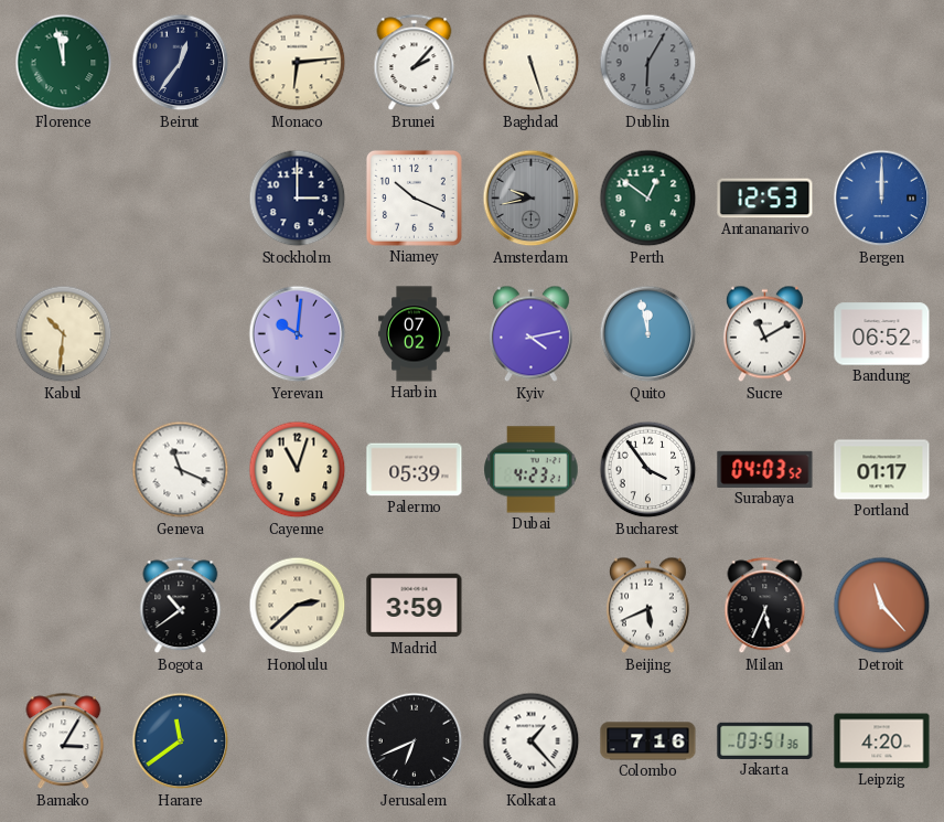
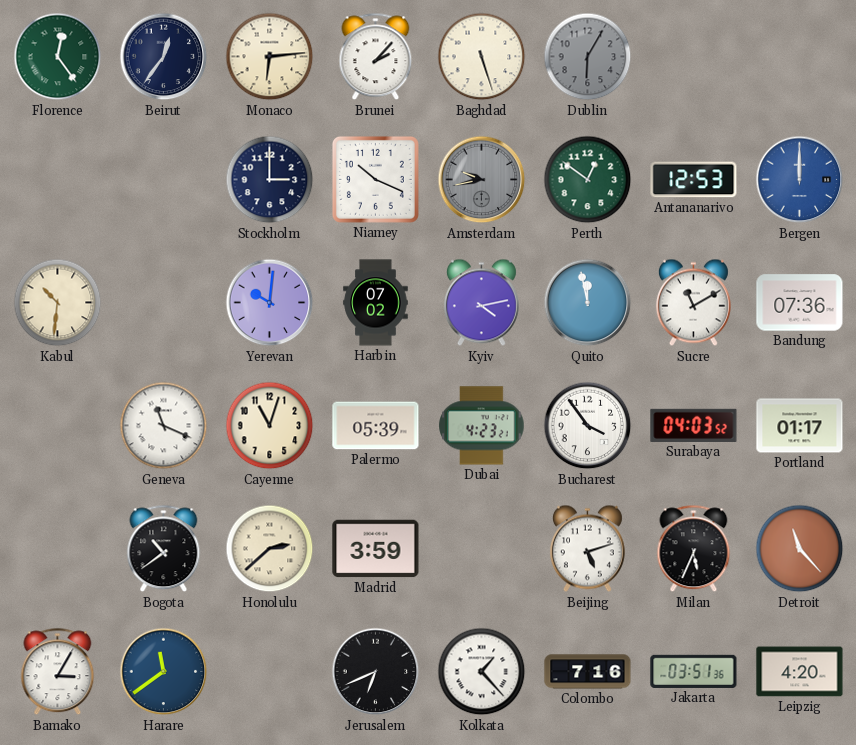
Florence: 11:58 -> 12:24
Bandung: 06:52 -> 07:36
Beijing: 5:41 -> 5:12
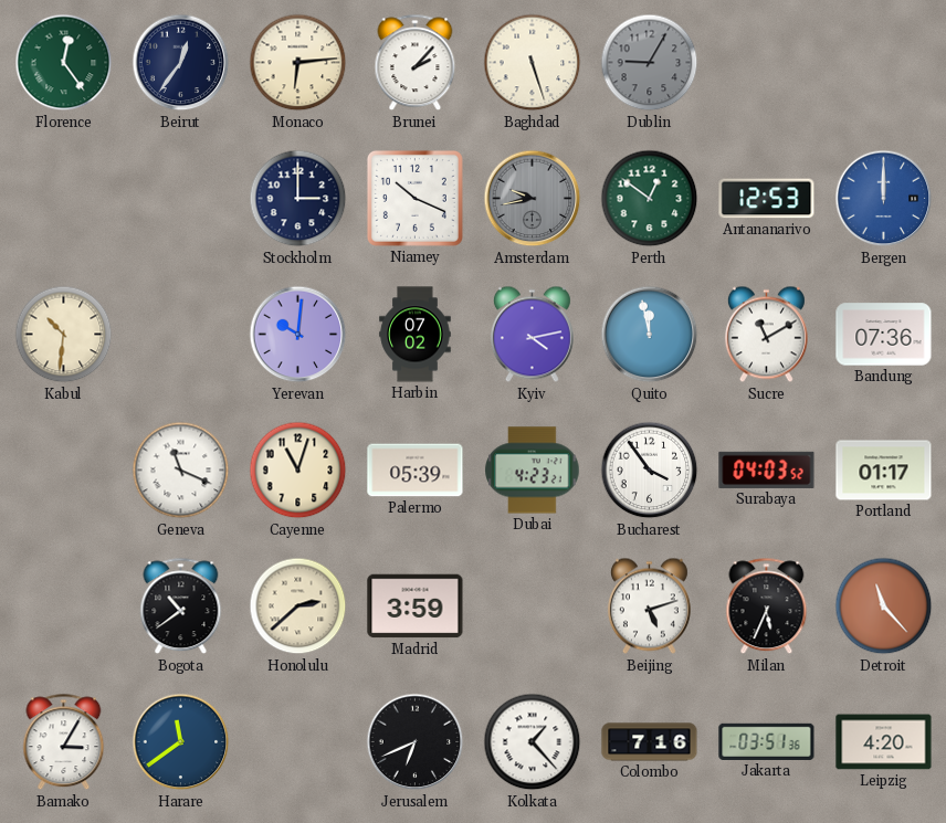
Dublin: 6:05 -> 9:05
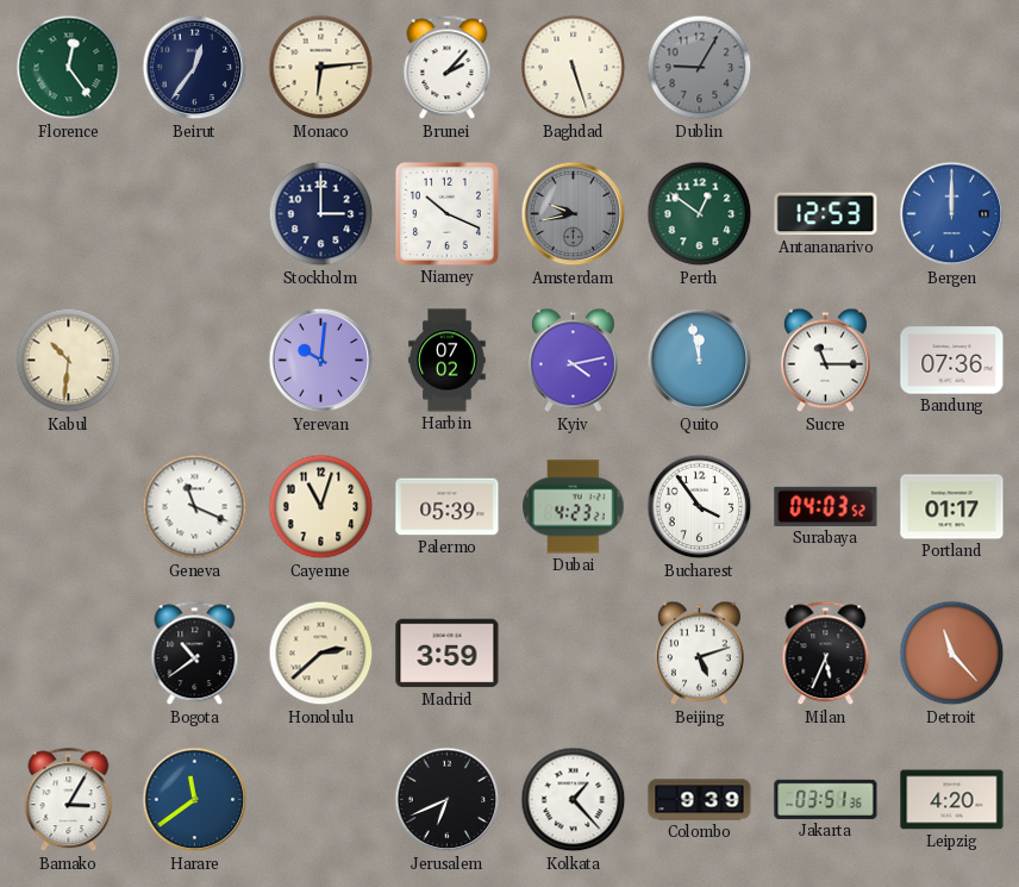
Sucre: 11:10 -> 11:15
Colombo: 7:16 -> 9:39
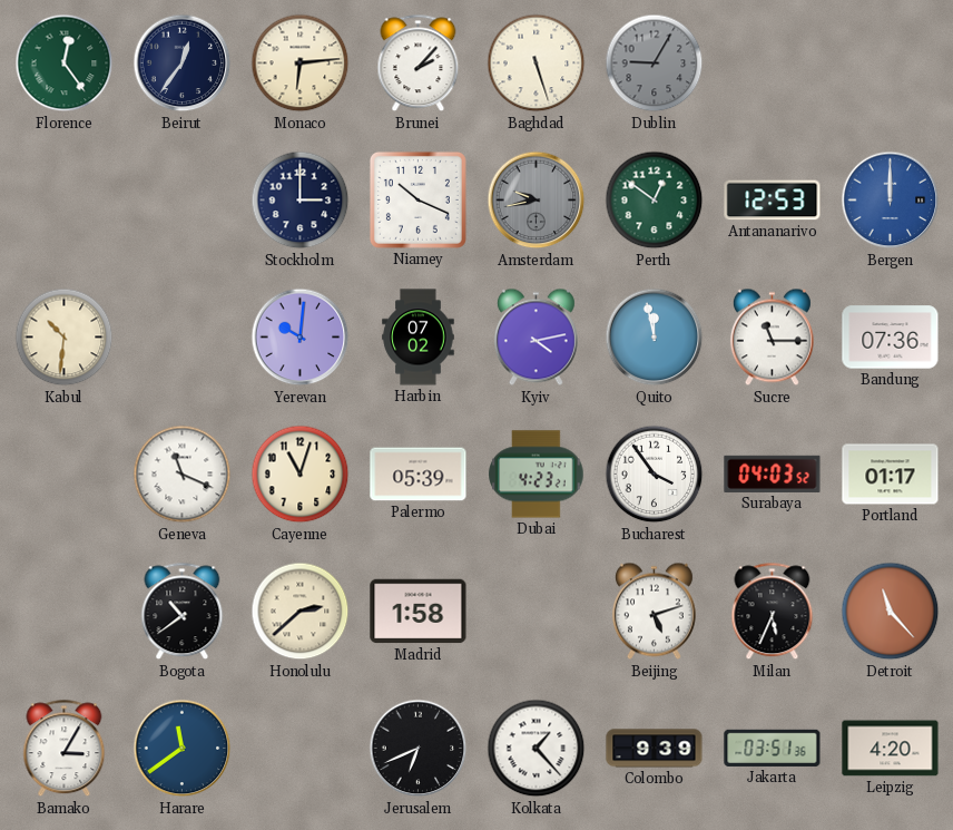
Madrid: 3:59 -> 1:58
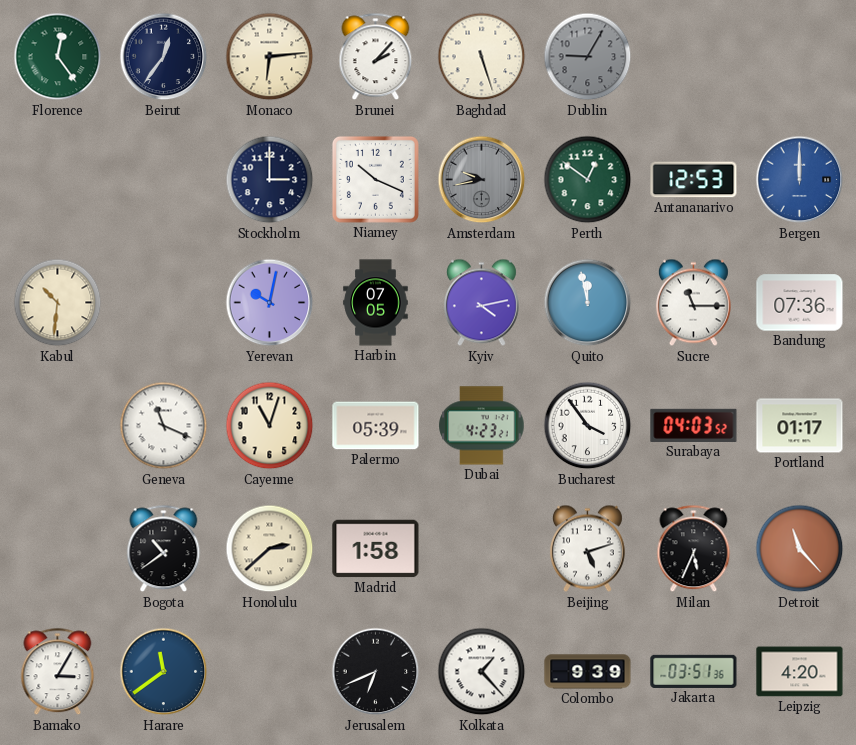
Yerevan: 10:01 -> 10:02
Harbin: 07:02 -> 07:05
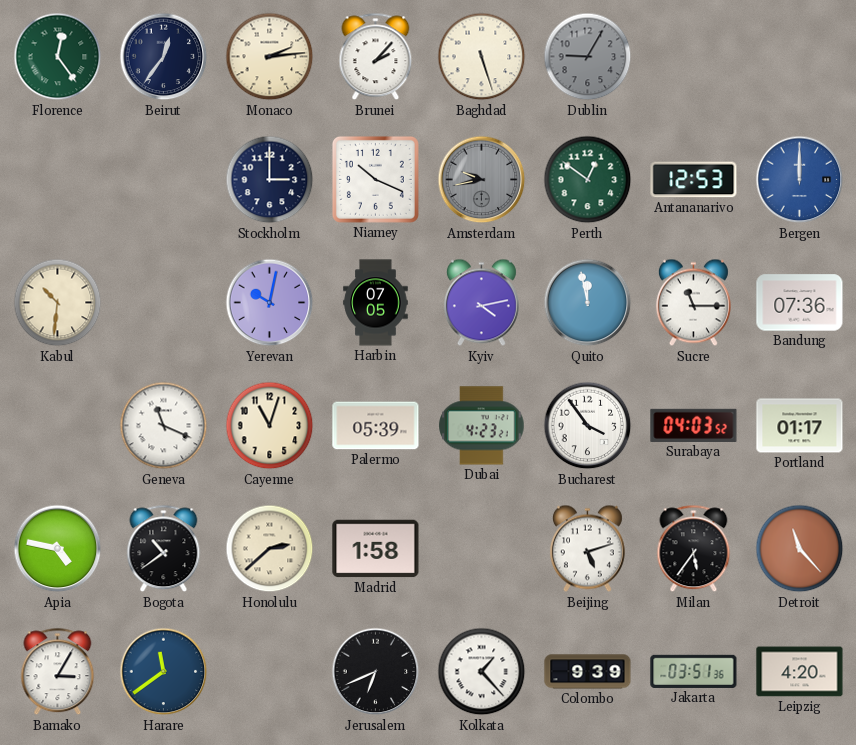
Monaco: 6:14 -> 2:14
Apia: none -> 4:47
Milan: 5:34 -> 5:36
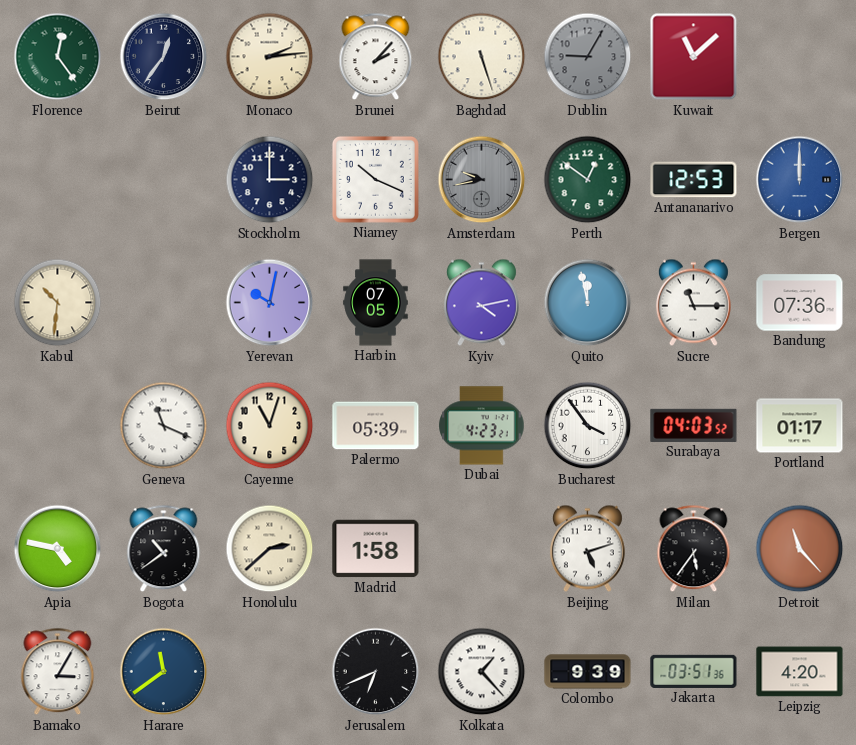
Kuwait: none -> 11:08
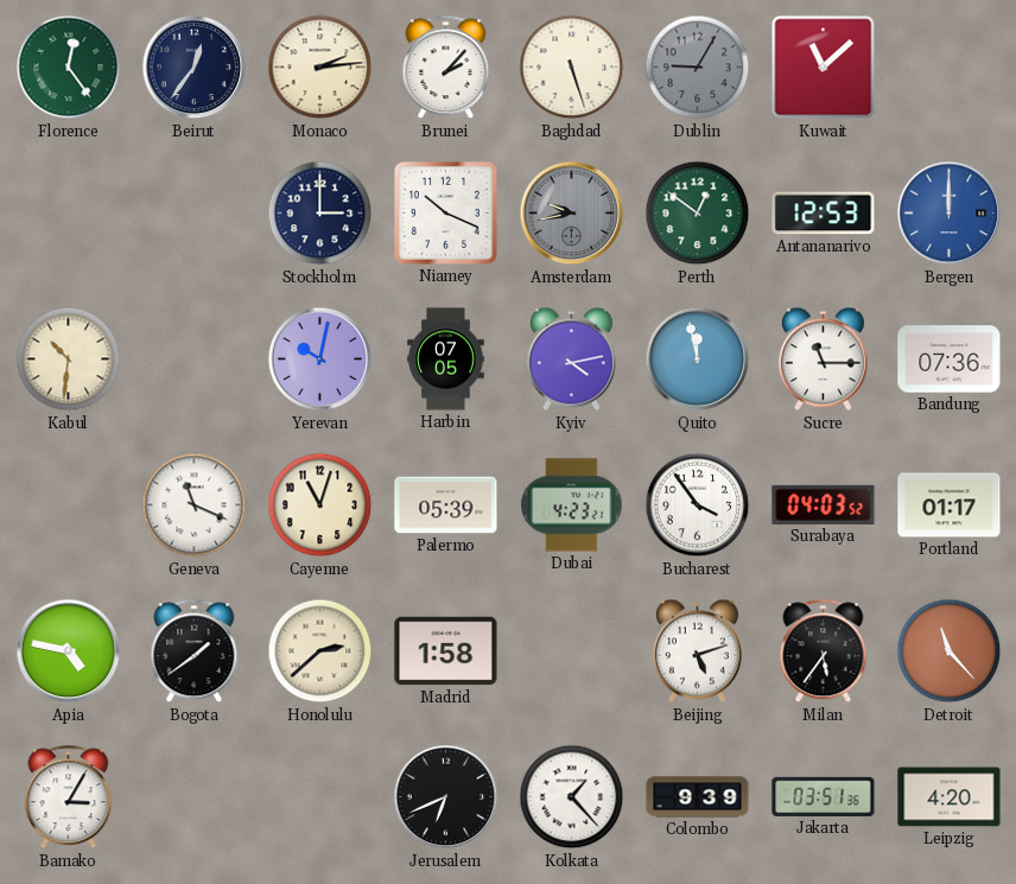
Bogota: 10:39 -> 1:39
Harare: 11:39 -> none
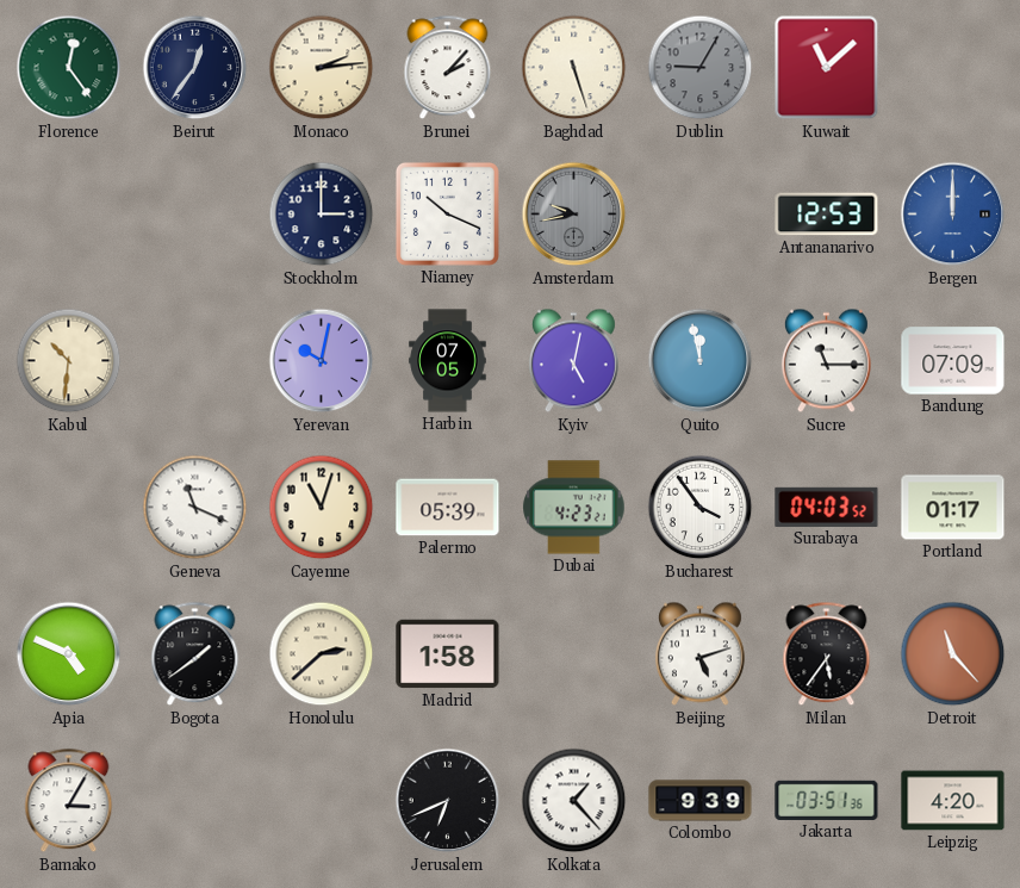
Perth: 12:51 -> none
Kyiv: 4:13 -> 5:02
Bandung: 07:36 -> 07:09
Apia: 4:47 -> 4:49
